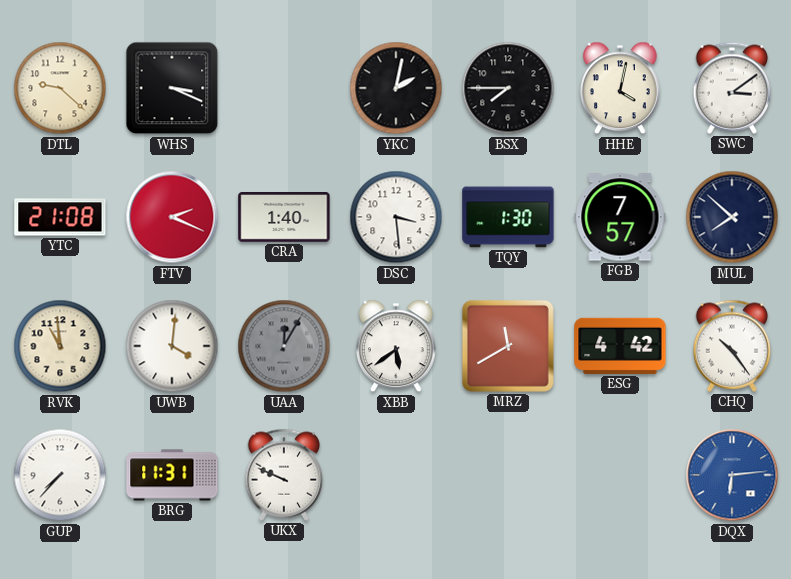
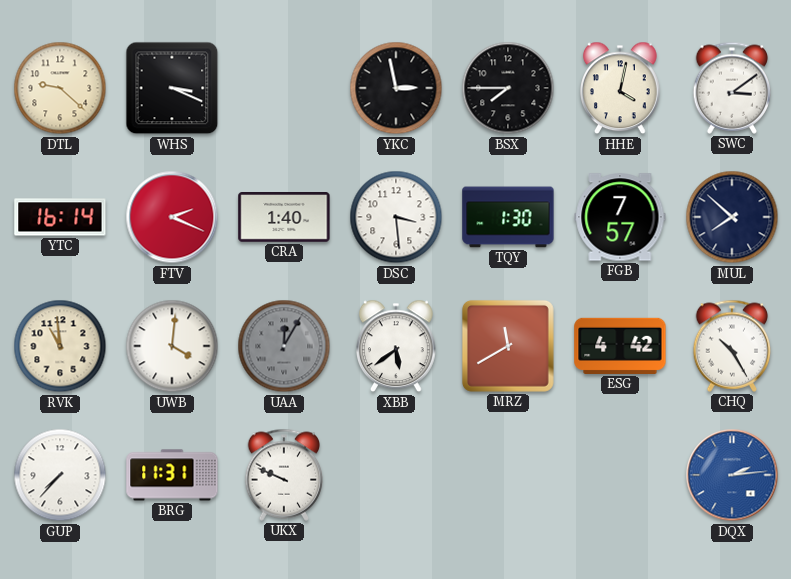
YKC: 2:02 -> 2:58
YTC: 21:08 -> 16:14
CHQ: 10:24 -> 10:25
DQX: 6:14 -> 2:14
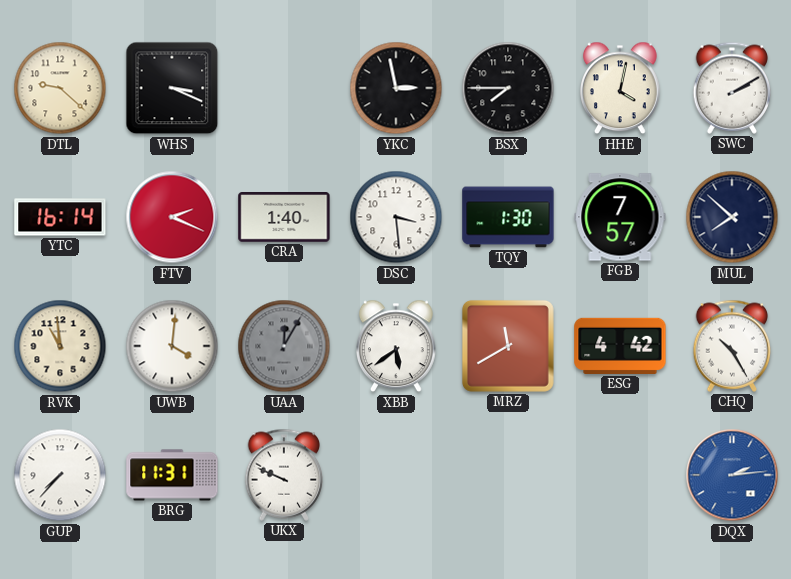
SWC: 3:09 -> 2:10
